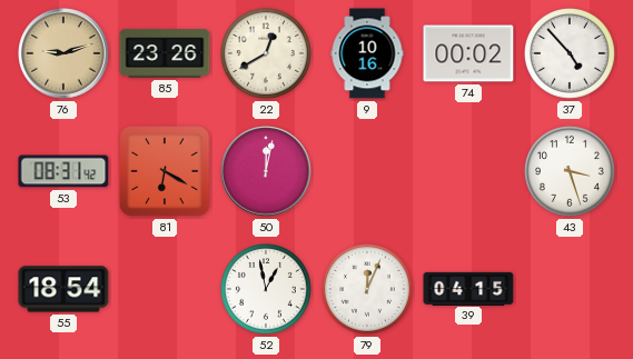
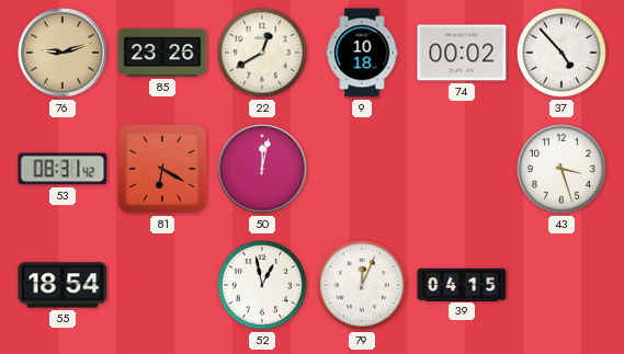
9: 10:16 -> 10:18
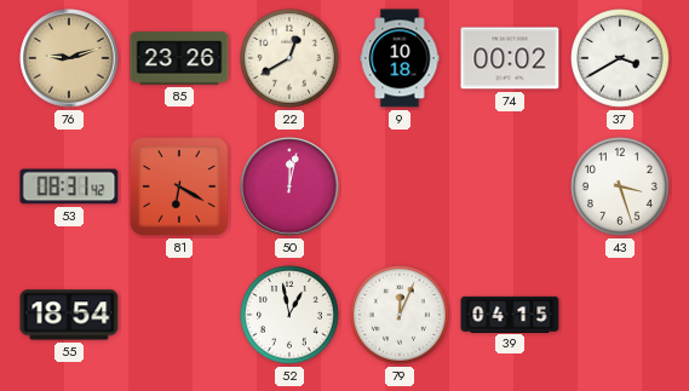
37: 4:53 -> 3:40
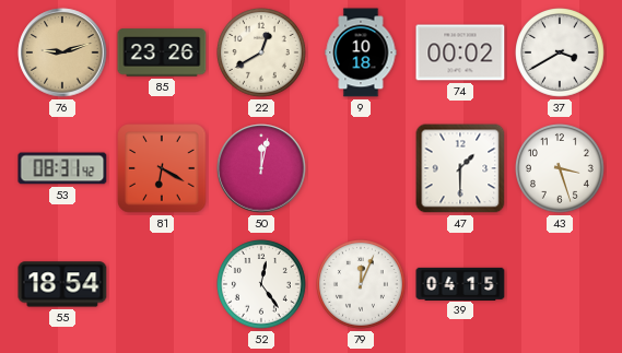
47: none -> 1:30
52: 12:58 -> 12:24
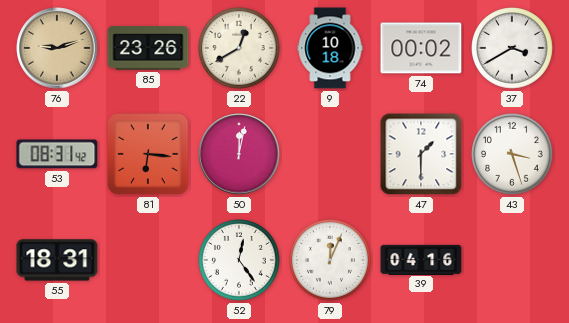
81: 6:20 -> 6:16
55: 18:54 -> 18:31
39: 04:15 -> 04:16
